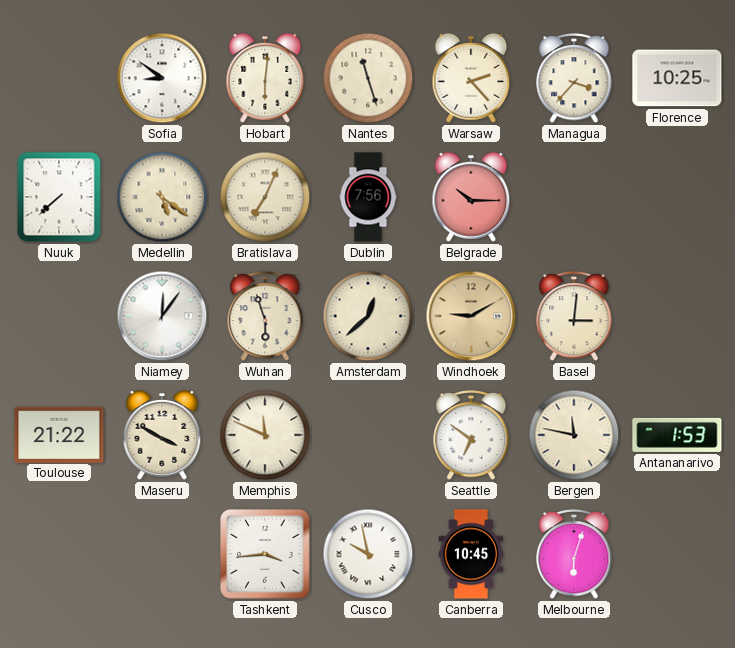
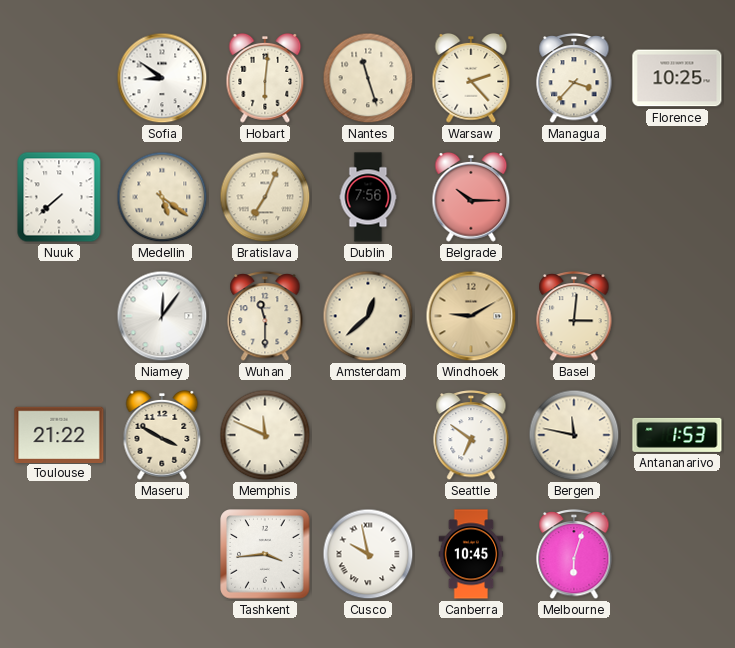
Wuhan: 5:57 -> 11:30
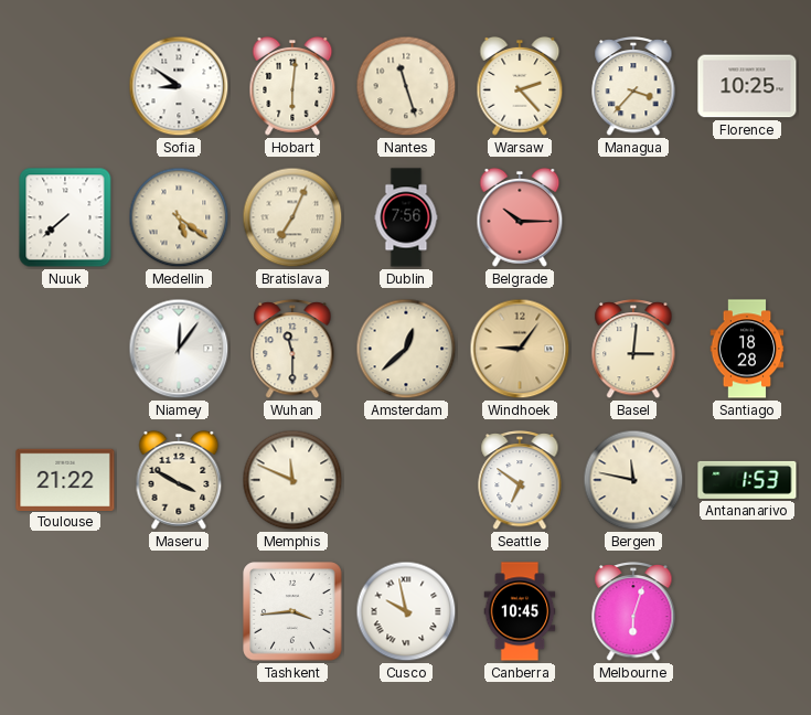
Windhoek: 9:10 -> 9:06
Santiago: none -> 18:28
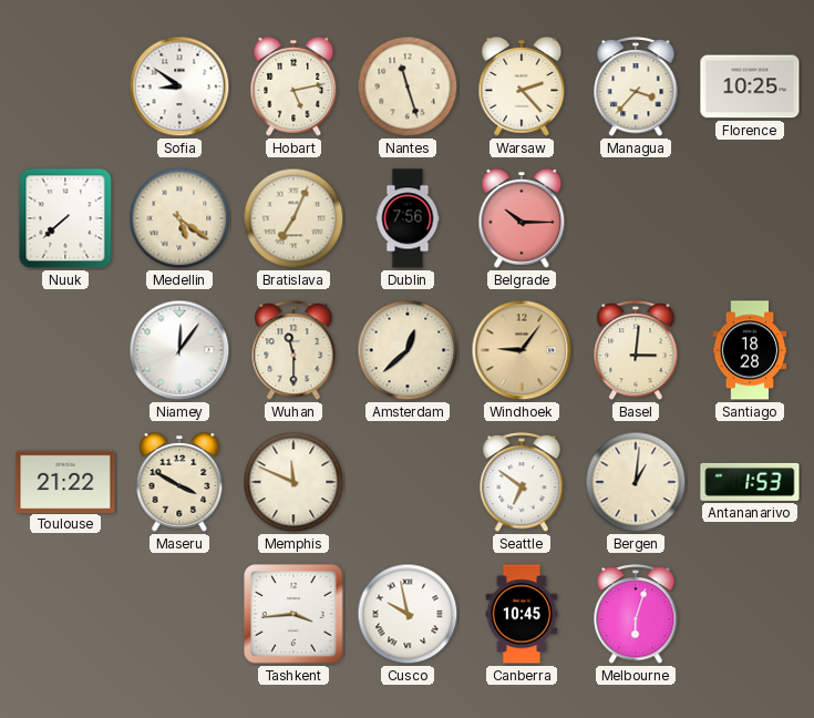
Hobart: 6:01 -> 5:13
Bergen: 11:47 -> 1:01
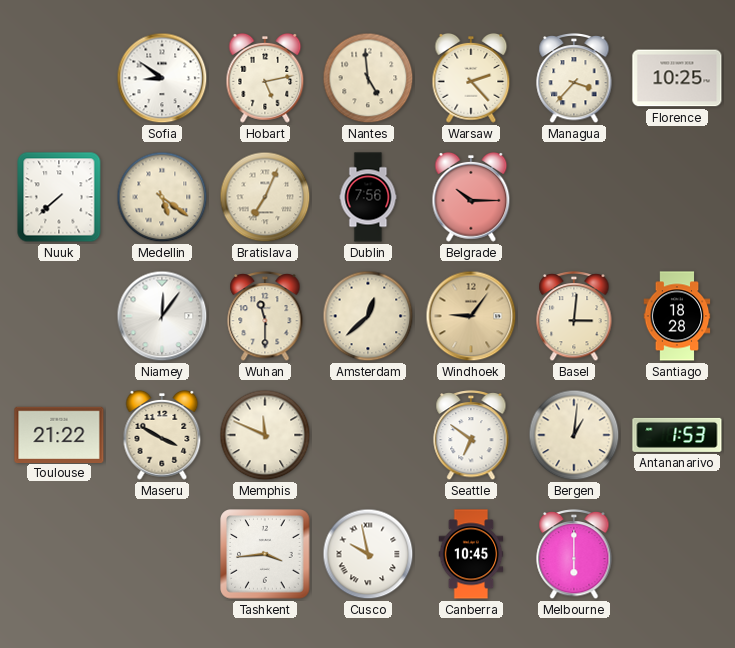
Nantes: 11:27 -> 4:59
Melbourne: 6:03 -> 6:00
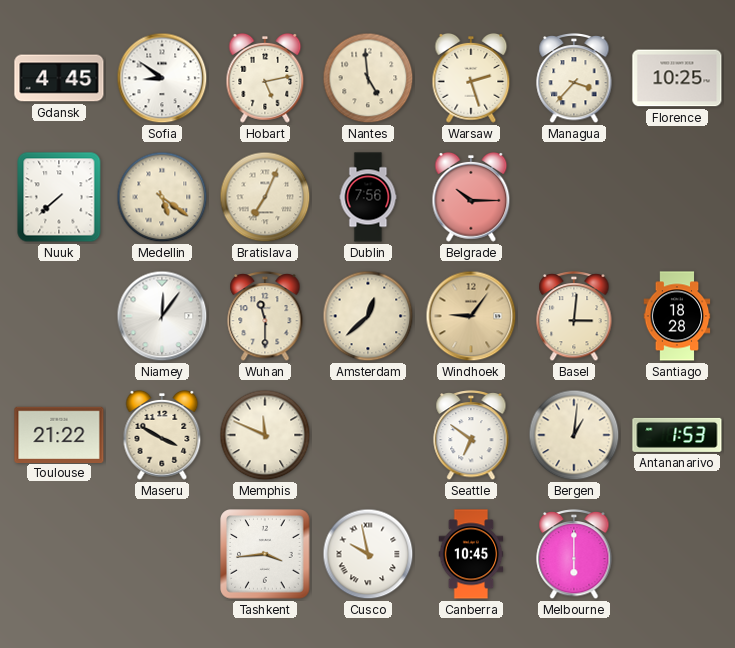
Gdansk: none -> 4:45
Warsaw: 2:23 -> 2:27
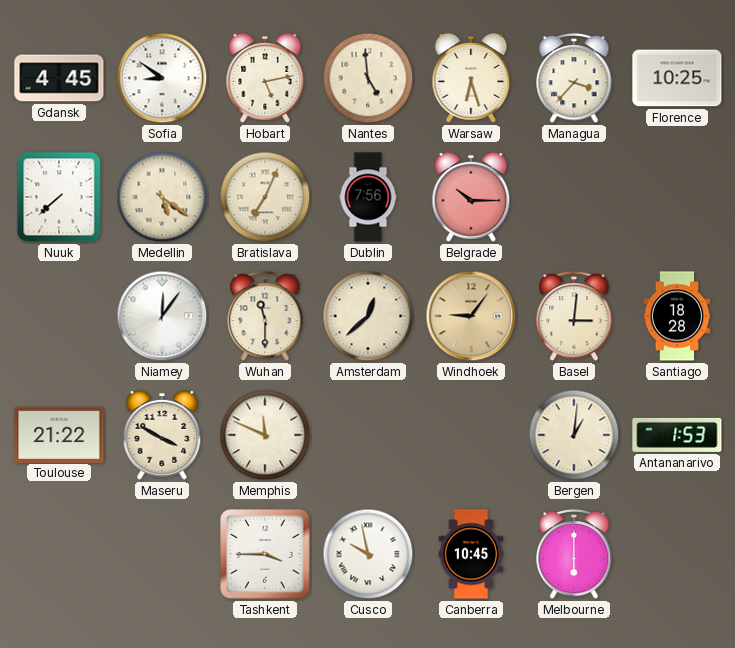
Warsaw: 2:27 -> 6:27
Seattle: 6:51 -> none
Tashkent: 3:44 -> 3:45
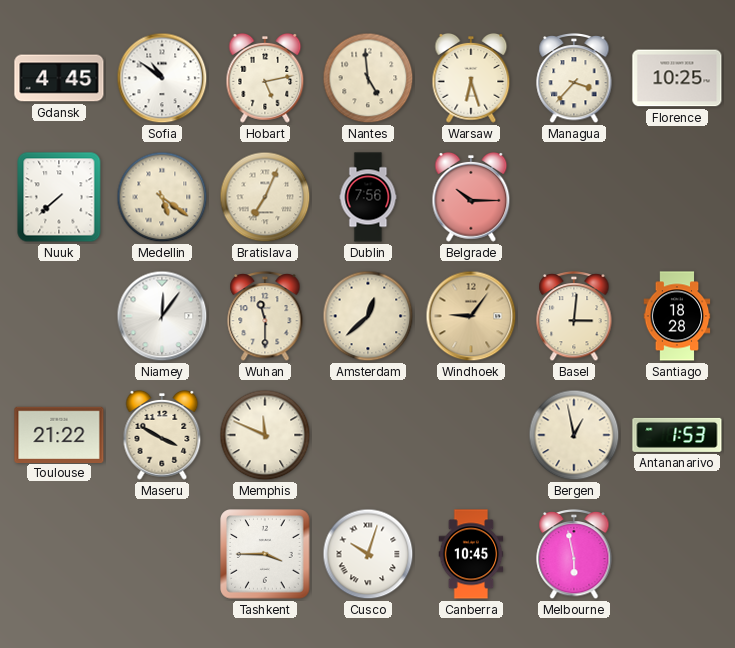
Sofia: 8:51 -> 10:51
Bergen: 1:01 -> 12:58
Cusco: 9:58 -> 10:03
Melbourne: 6:00 -> 5:58
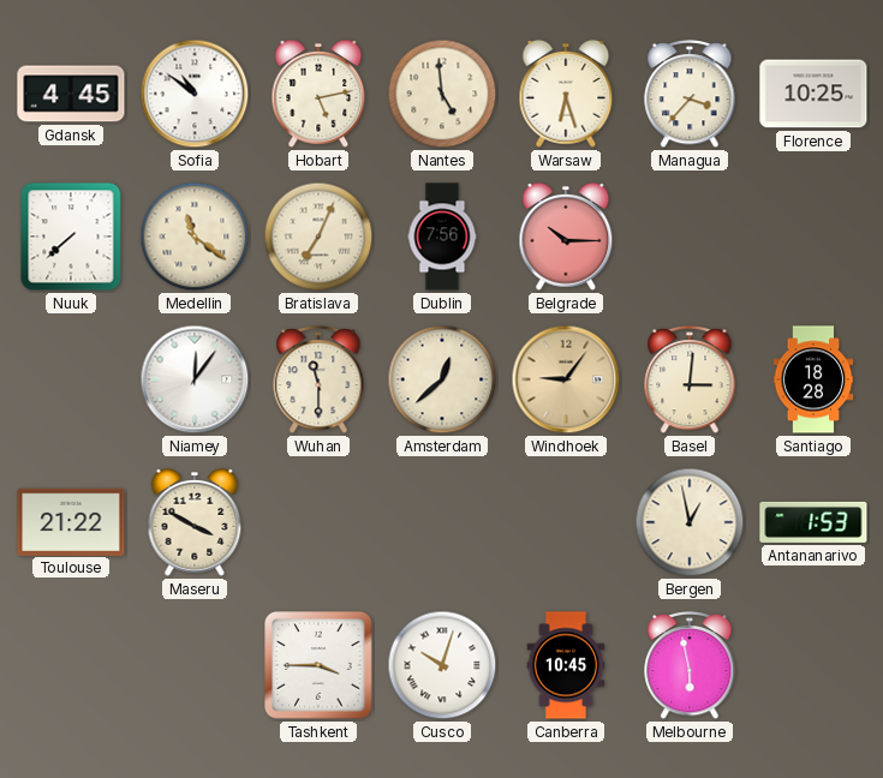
Medellin: 5:21 -> 11:21
Memphis: 11:49 -> none
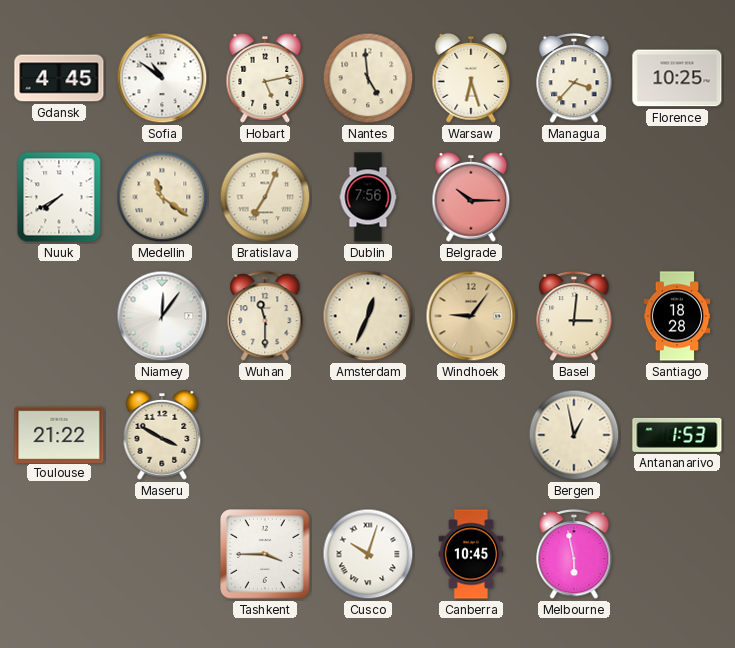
Nuuk: 7:38 -> 7:40
Amsterdam: 12:38 -> 12:34
